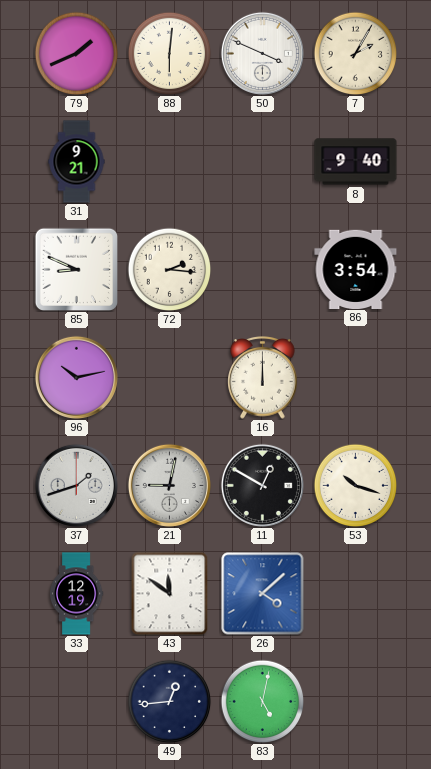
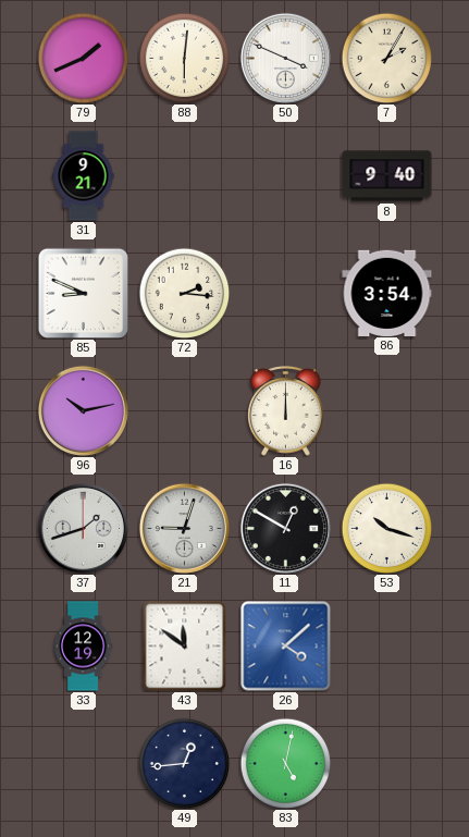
21: 9:02 -> 9:03
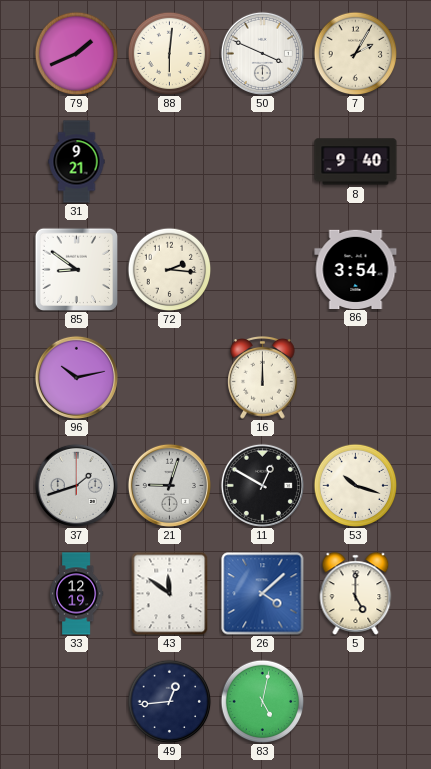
85: 8:49 -> 8:51
5: none -> 5:00
